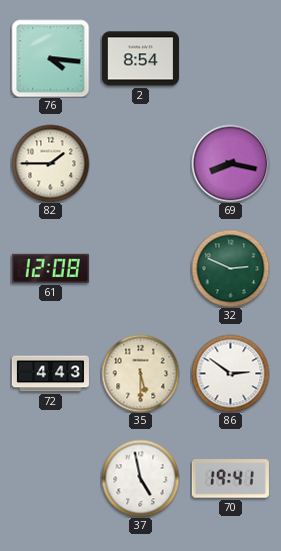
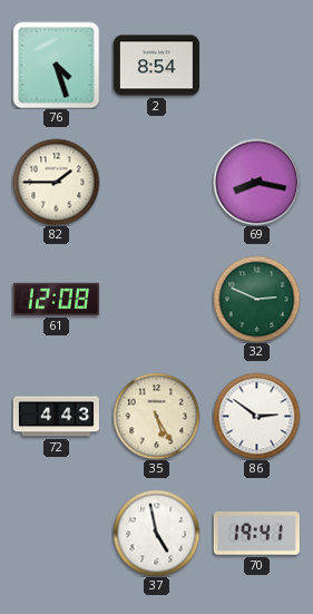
76: 4:16 -> 4:27
35: 5:30 -> 5:25
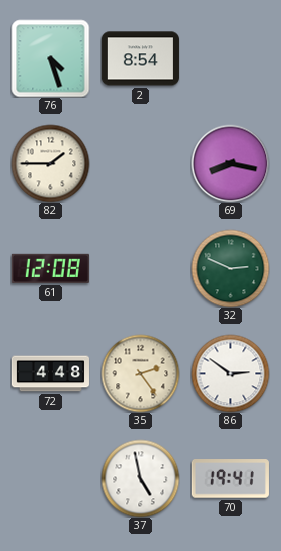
72: 4:43 -> 4:48
35: 5:25 -> 2:24
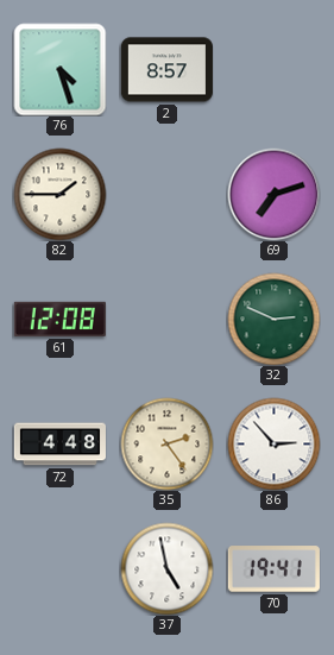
2: 8:54 -> 8:57
69: 8:17 -> 7:12
86: 2:51 -> 2:53
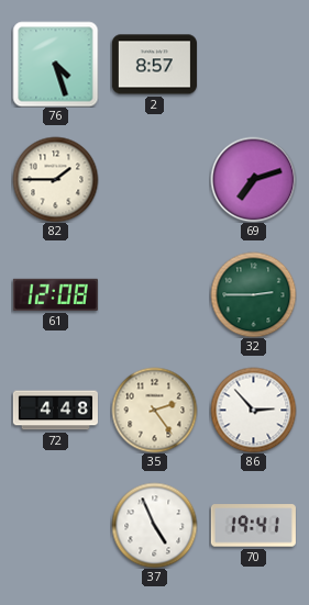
32: 2:49 -> 2:45
37: 4:58 -> 4:56
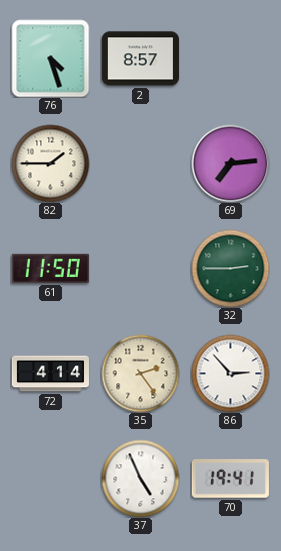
69: 7:12 -> 7:14
61: 12:08 -> 11:50
72: 4:48 -> 4:14
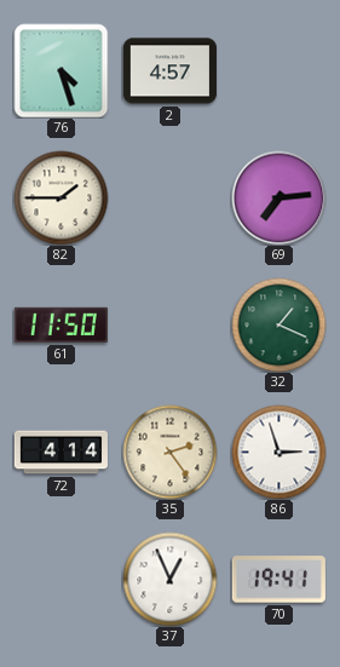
2: 8:57 -> 4:57
32: 2:45 -> 1:19
86: 2:53 -> 2:57
37: 4:56 -> 12:56
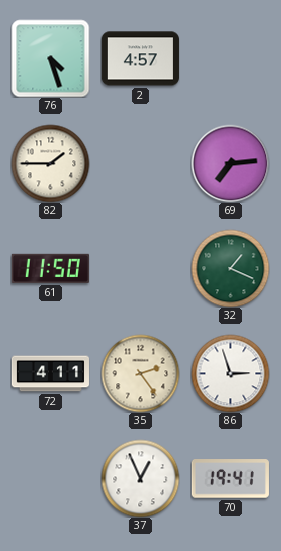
72: 4:14 -> 4:11
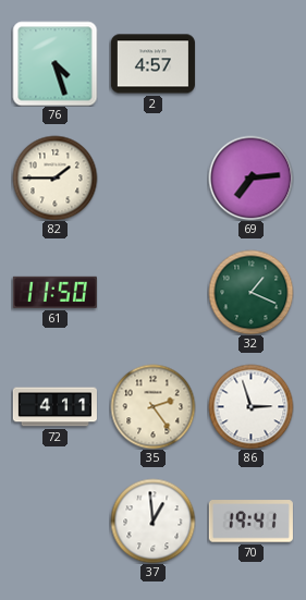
37: 12:56 -> 12:59
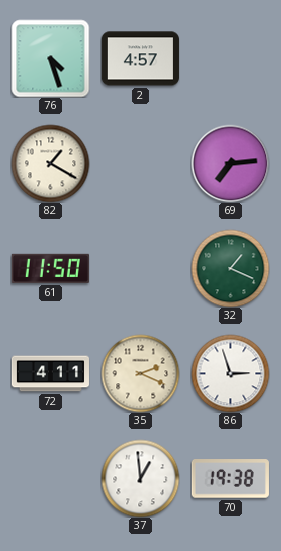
82: 1:45 -> 1:20
35: 2:24 -> 2:19
70: 19:41 -> 19:38
